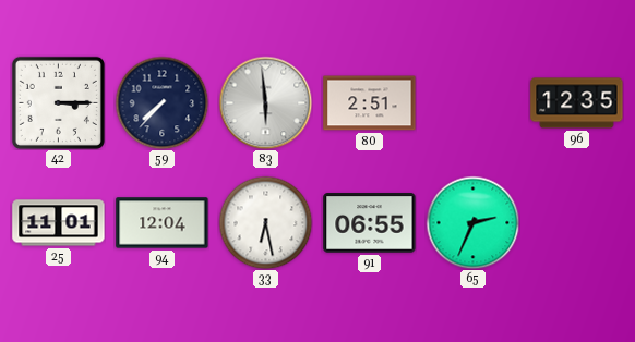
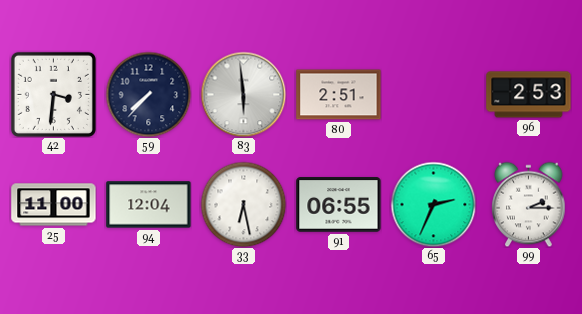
42: 3:15 -> 3:31
96: 12:35 -> 2:53
25: 11:01 -> 11:00
99: none -> 2:15
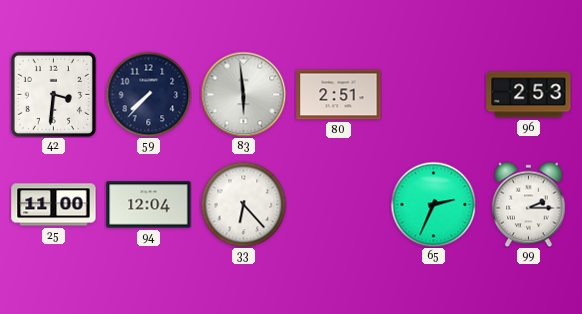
33: 6:28 -> 6:23
91: 06:55 -> none
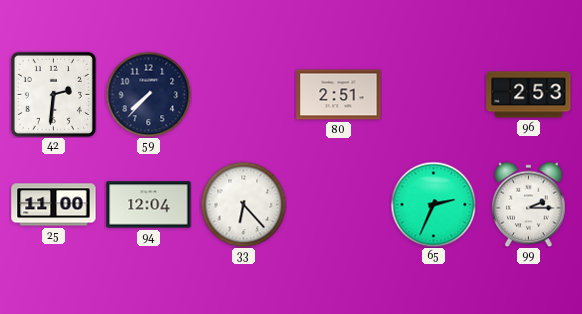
42: 3:31 -> 2:31
83: 5:59 -> none
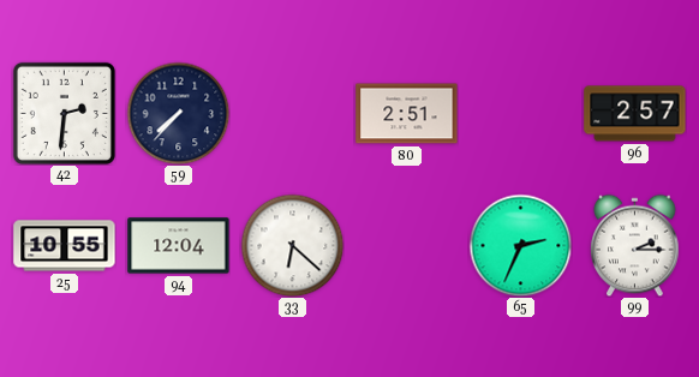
96: 2:53 -> 2:57
25: 11:00 -> 10:55
33: 6:23 -> 6:22
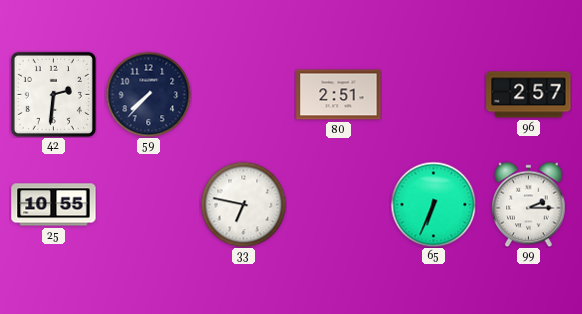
94: 12:04 -> none
33: 6:22 -> 6:47
65: 2:34 -> 6:34
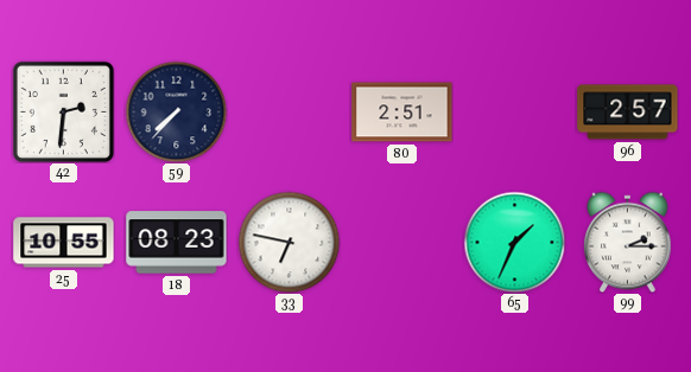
18: none -> 08:23
65: 6:34 -> 1:34
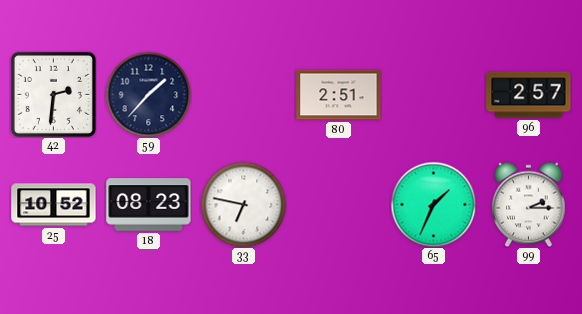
59: 7:37 -> 1:37
25: 10:55 -> 10:52
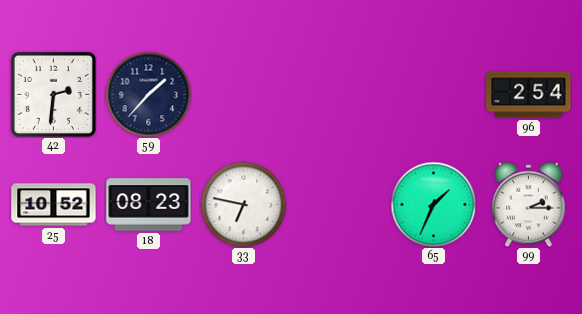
80: 2:51 -> none
96: 2:57 -> 2:54
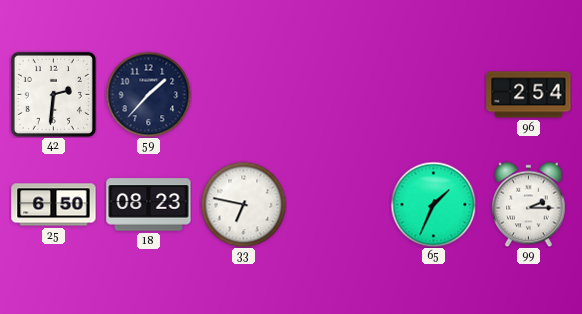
25: 10:52 -> 6:50
